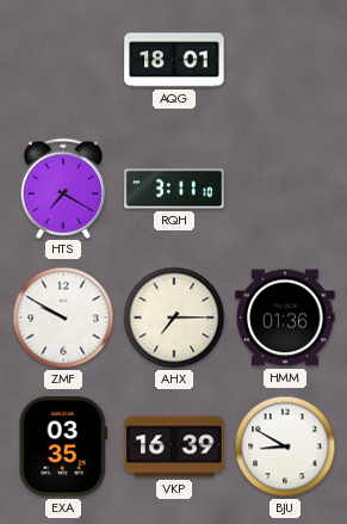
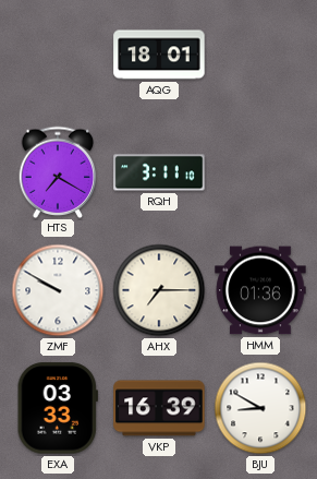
EXA: 03:35 -> 03:33
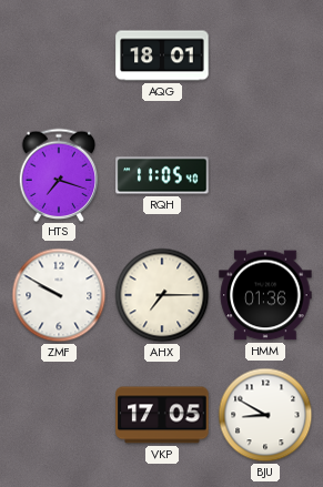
HTS: 7:20 -> 7:18
RQH: 3:11 -> 11:05
EXA: 03:33 -> none
VKP: 16:39 -> 17:05
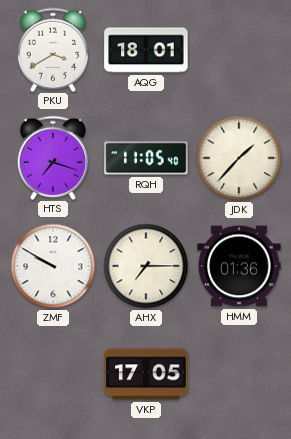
PKU: none -> 3:40
JDK: none -> 1:37
BJU: 8:50 -> none
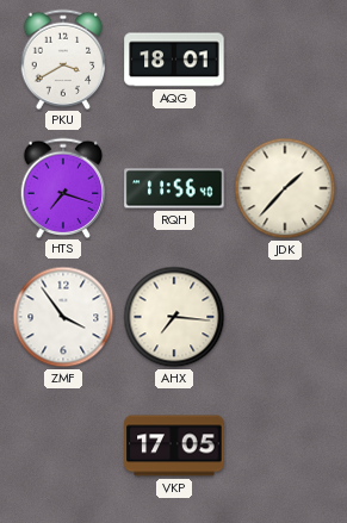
RQH: 11:05 -> 11:56
ZMF: 9:50 -> 3:54
AHX: 7:15 -> 7:16
HMM: 01:36 -> none
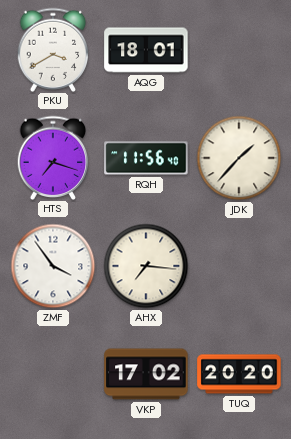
VKP: 17:05 -> 17:02
TUQ: none -> 20:20
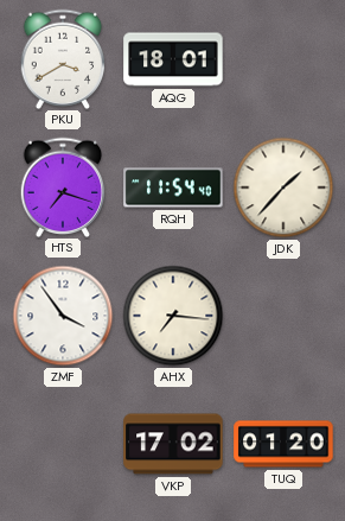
RQH: 11:56 -> 11:54
TUQ: 20:20 -> 01:20
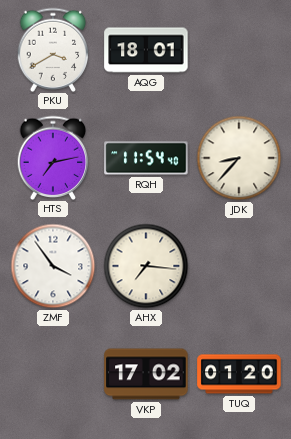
HTS: 7:18 -> 7:13
JDK: 1:37 -> 8:37
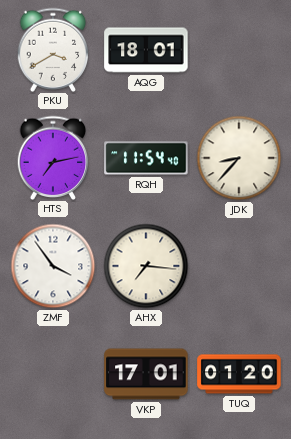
VKP: 17:02 -> 17:01
